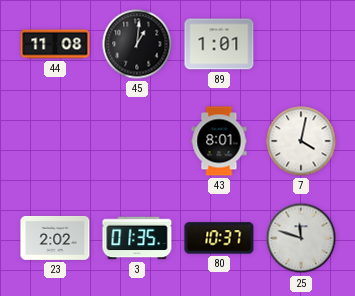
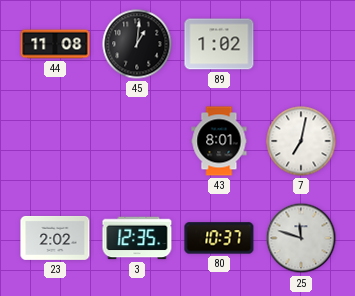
89: 1:01 -> 1:02
7: 4:02 -> 7:02
3: 01:35 -> 12:35
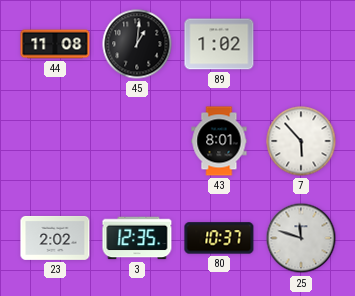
7: 7:02 -> 5:53
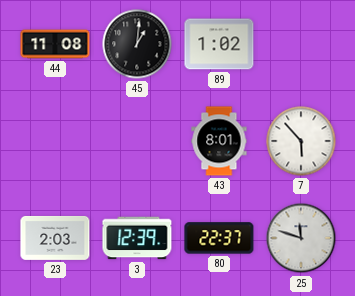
23: 2:02 -> 2:03
3: 12:35 -> 12:39
80: 10:37 -> 22:37
